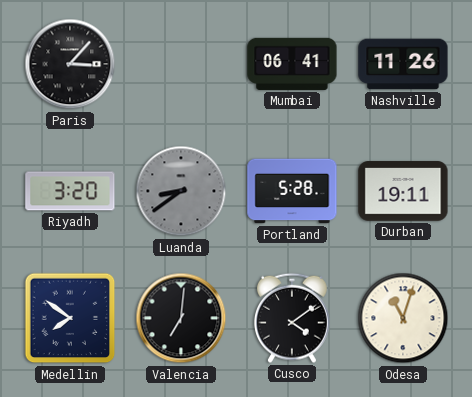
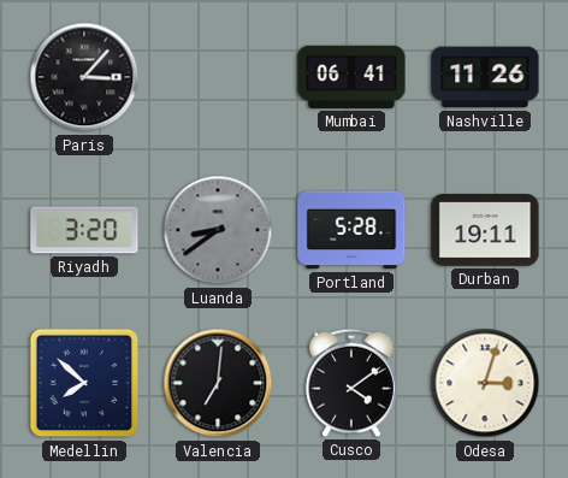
Medellin: 7:51 -> 7:52
Odesa: 11:03 -> 3:03
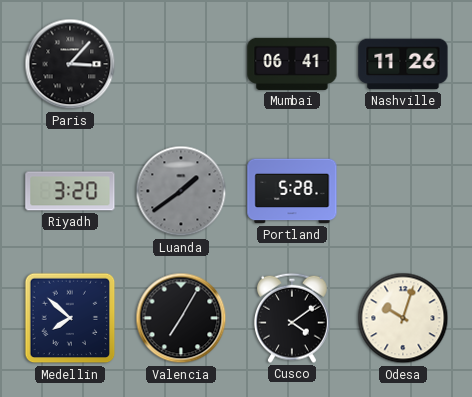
Luanda: 8:39 -> 1:39
Durban: 19:11 -> none
Valencia: 7:01 -> 7:05
Odesa: 3:03 -> 10:03
